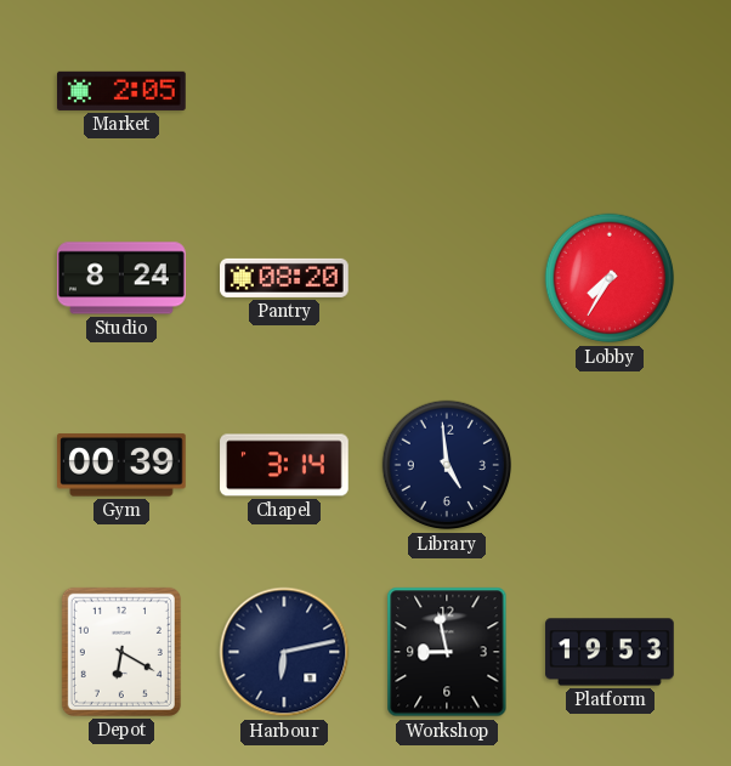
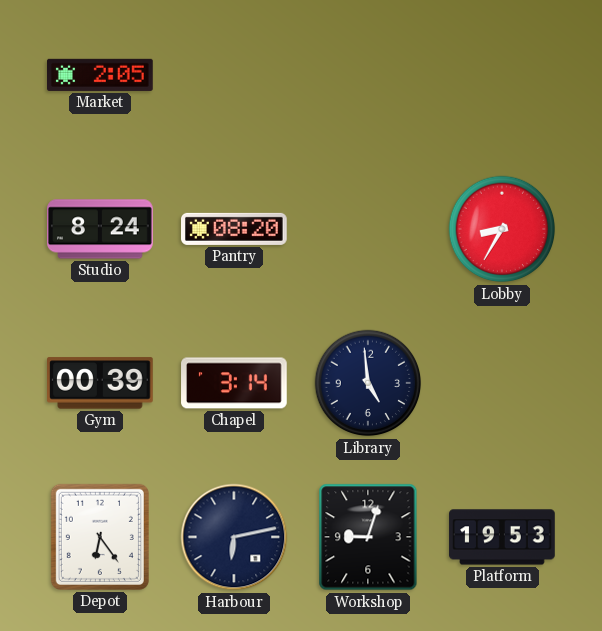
Lobby: 7:35 -> 8:35
Depot: 6:20 -> 6:24
Workshop: 8:58 -> 9:03
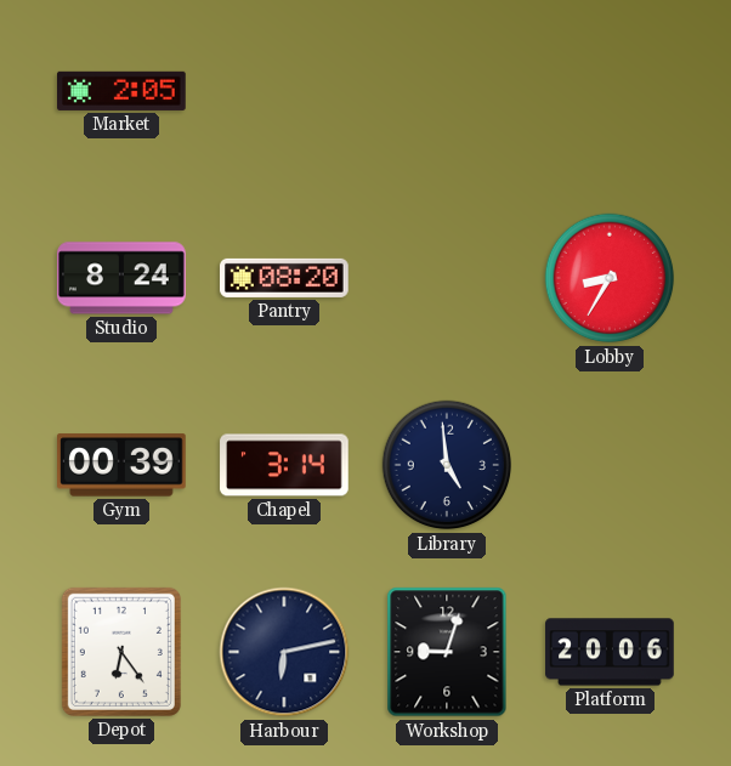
Platform: 19:53 -> 20:06
